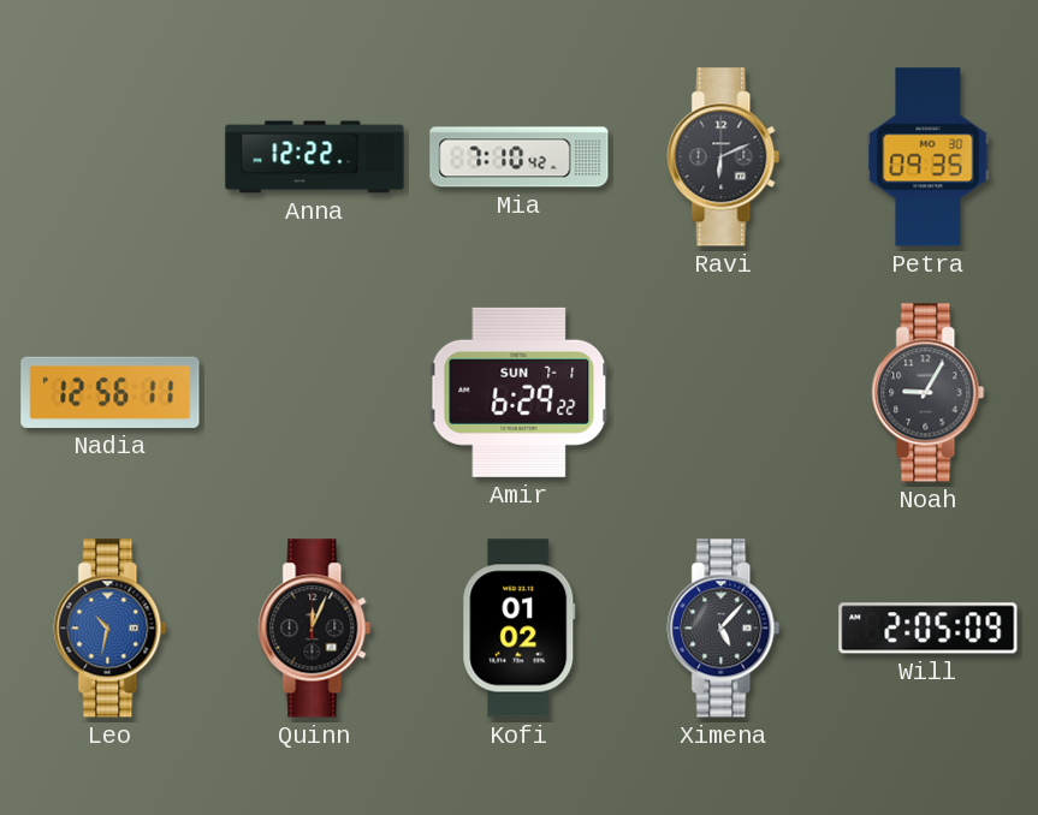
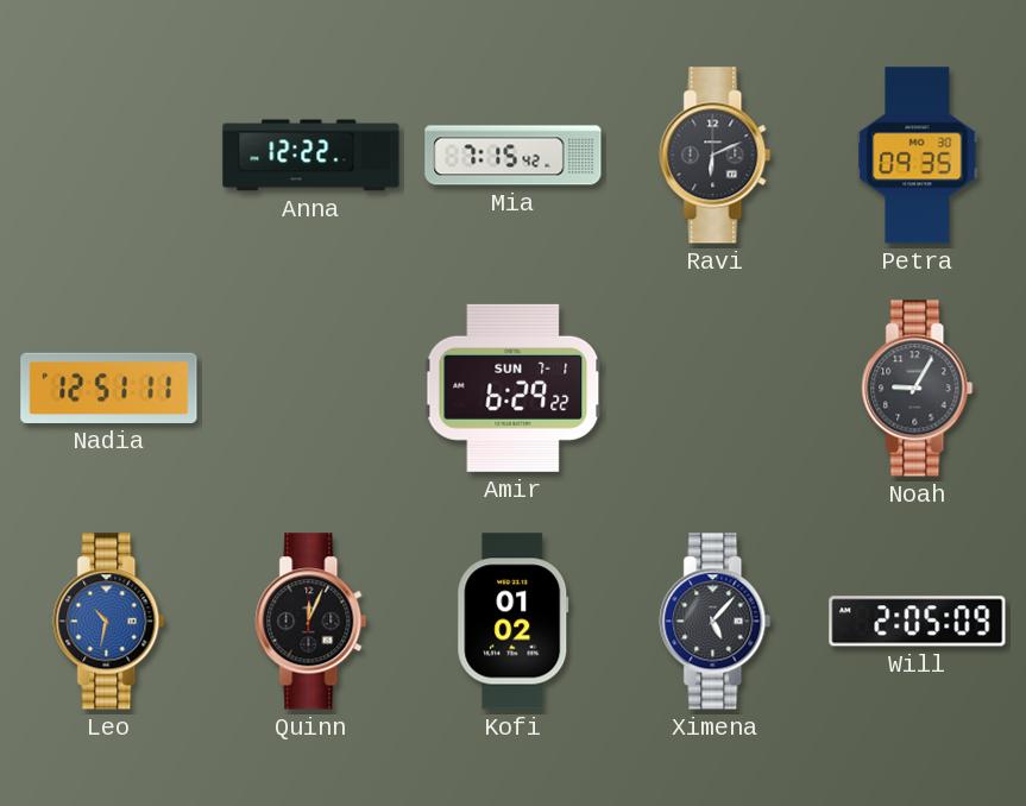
Mia: 7:10 -> 7:15
Nadia: 12:56 -> 12:51
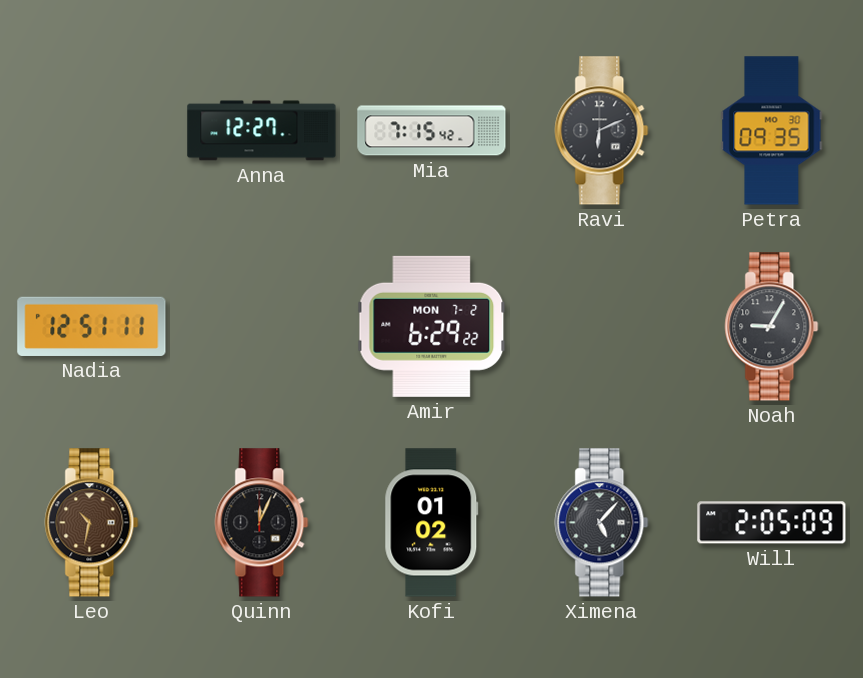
Anna: 12:22 -> 12:27
Amir date: SUN 7-1 -> MON 7-2
Leo dial: blue -> brown
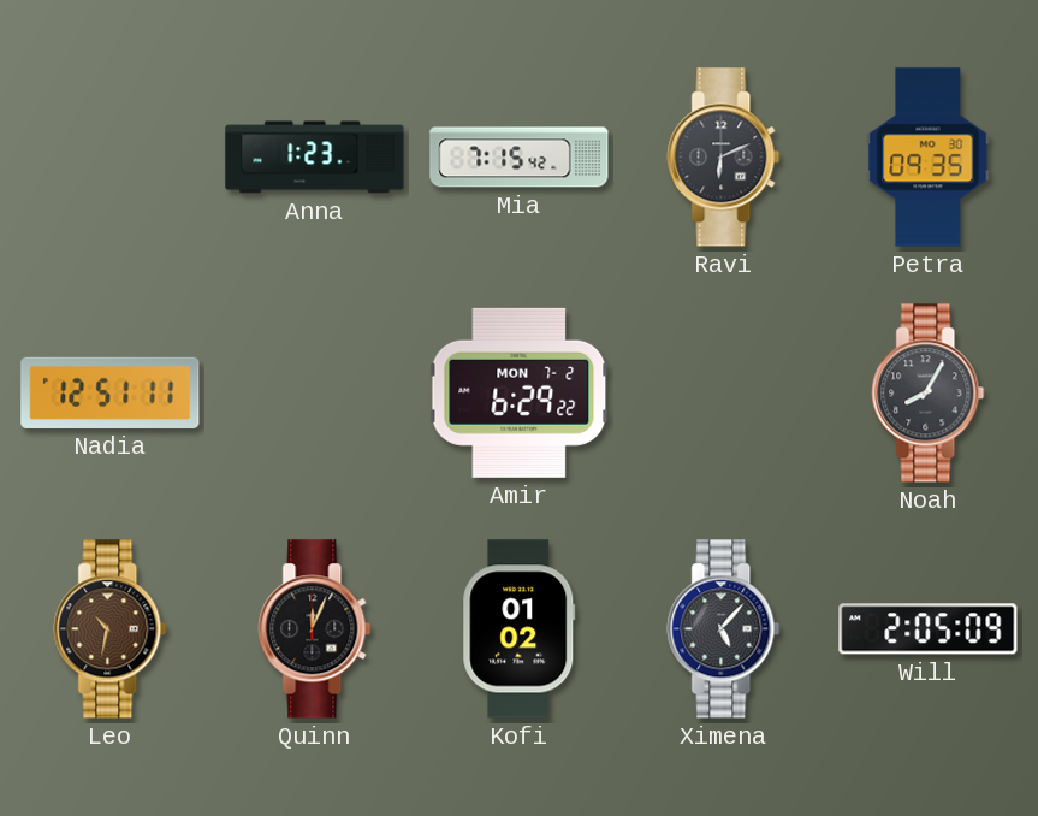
Anna: 12:27 -> 1:23
Noah: 9:05 -> 8:05
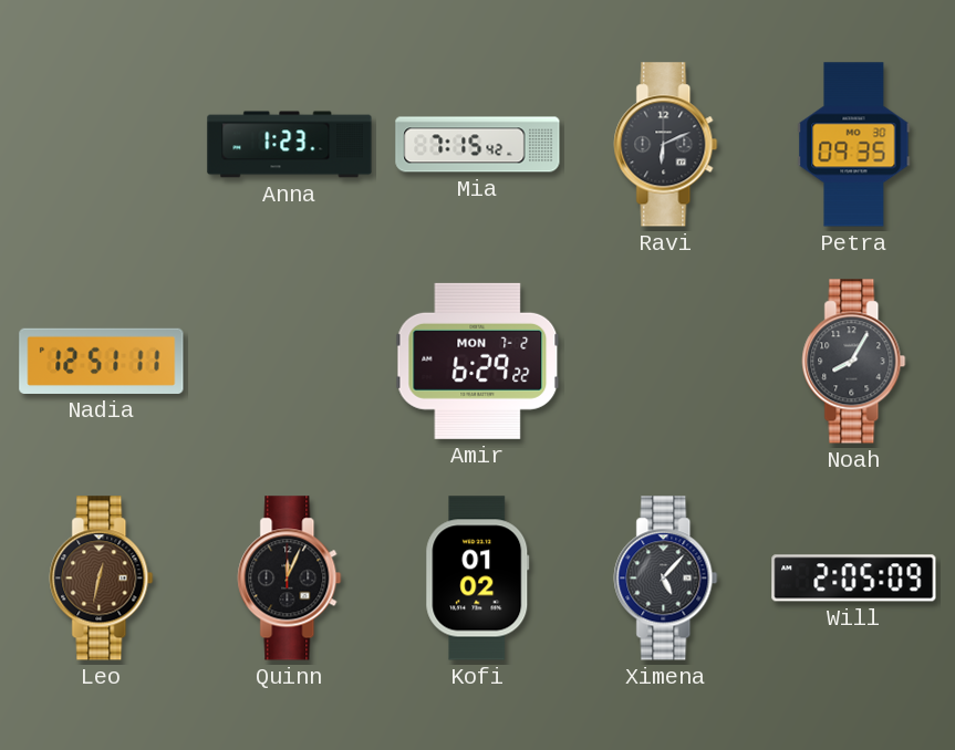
Leo: 10:32 -> 12:32
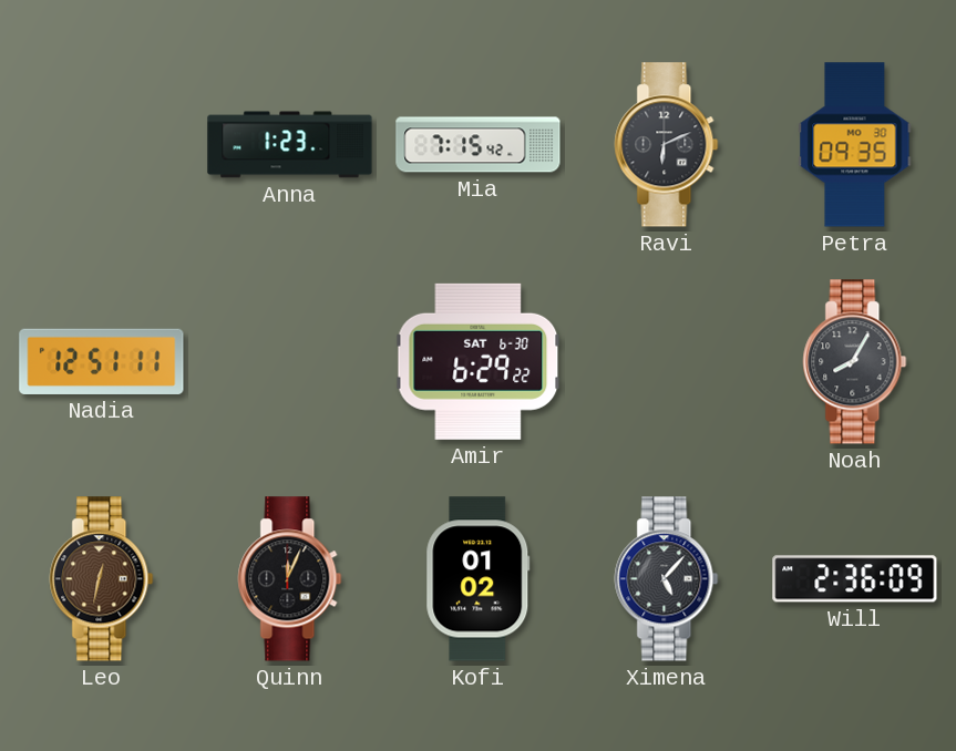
Amir date: MON 7-2 -> SAT 6-30
Will: 2:05 -> 2:36
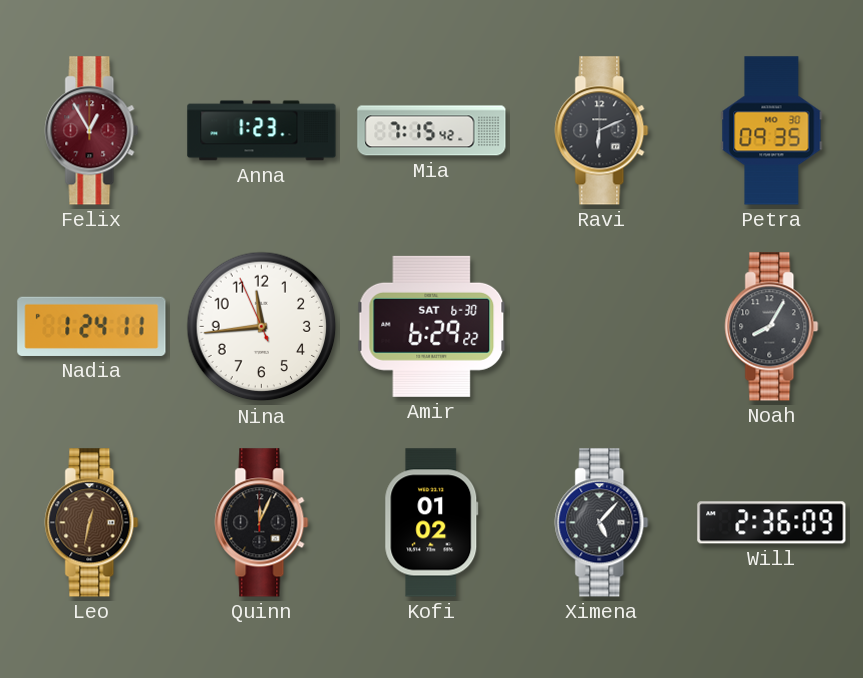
Felix: none -> 12:55
Nadia: 12:51 -> 1:24
Nina: none -> 11:43
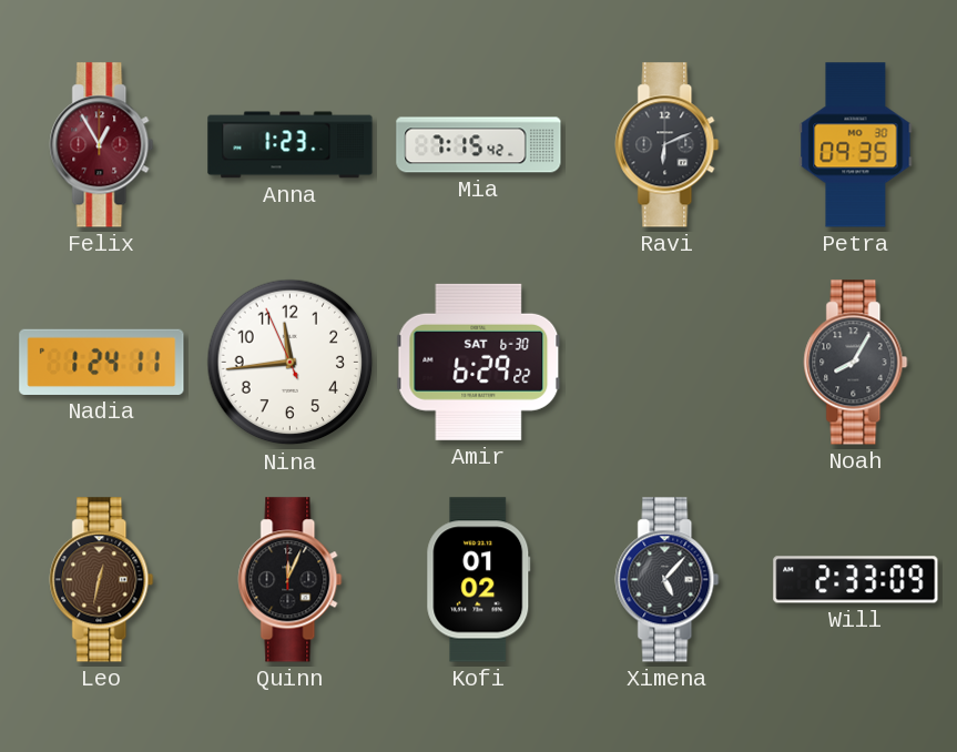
Will: 2:36 -> 2:33
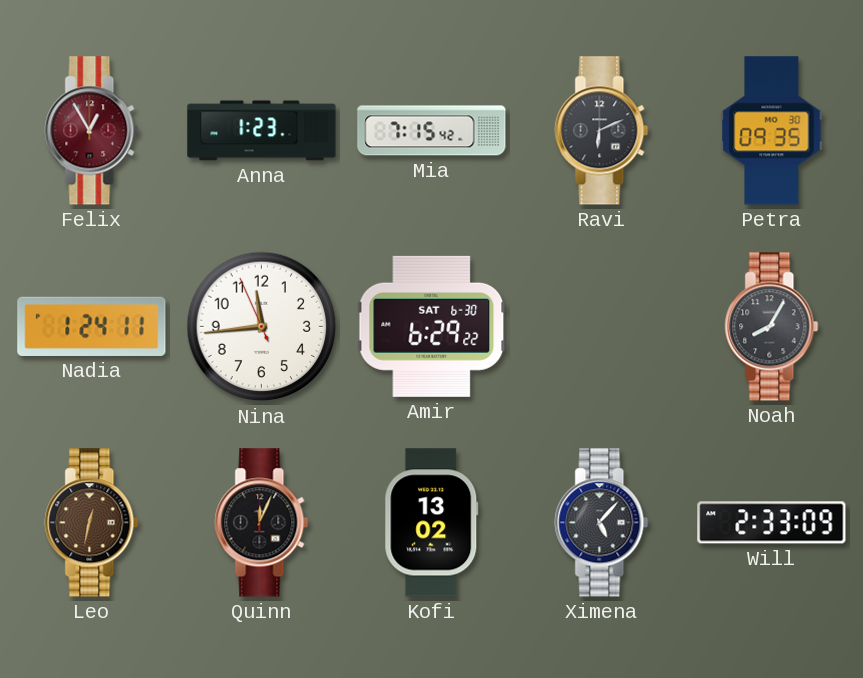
Kofi: 01:02 -> 13:02
